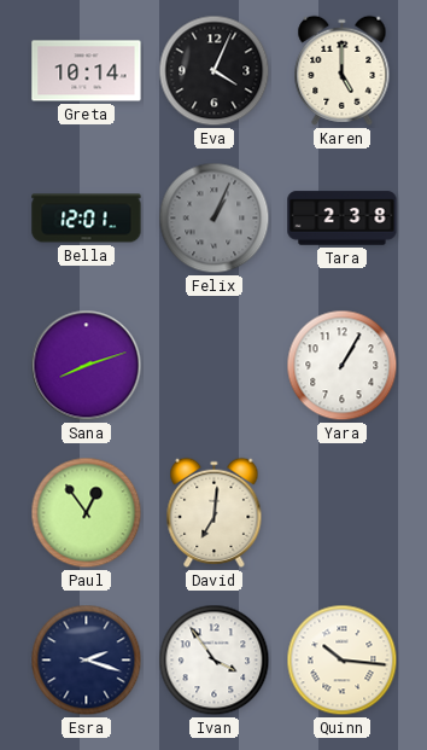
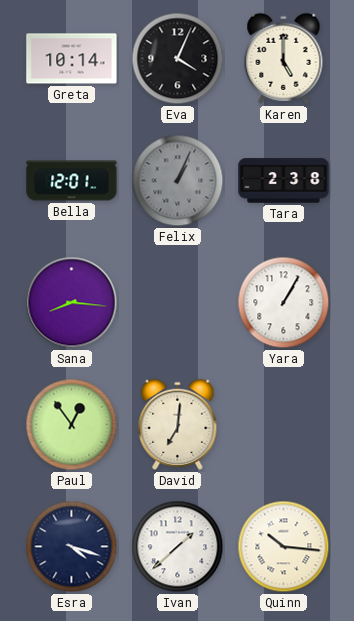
Sana: 8:12 -> 8:16
Esra: 2:18 -> 4:18
Ivan: 3:54 -> 1:38
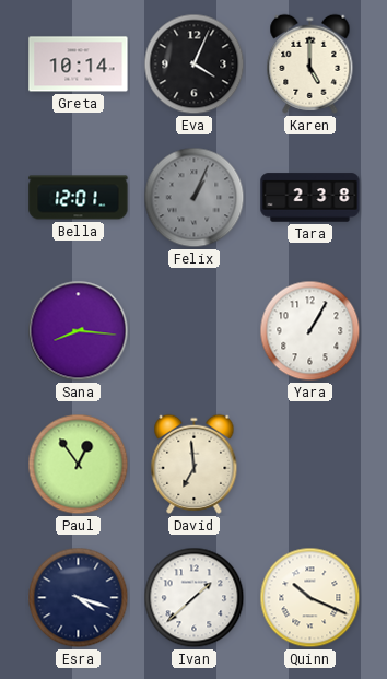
David: 7:01 -> 6:59
Quinn: 10:16 -> 10:19
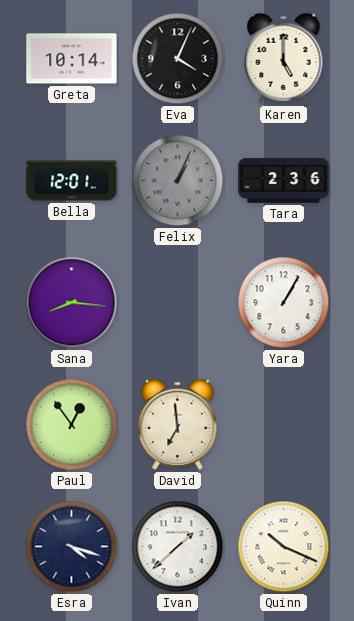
Tara: 2:38 -> 2:36
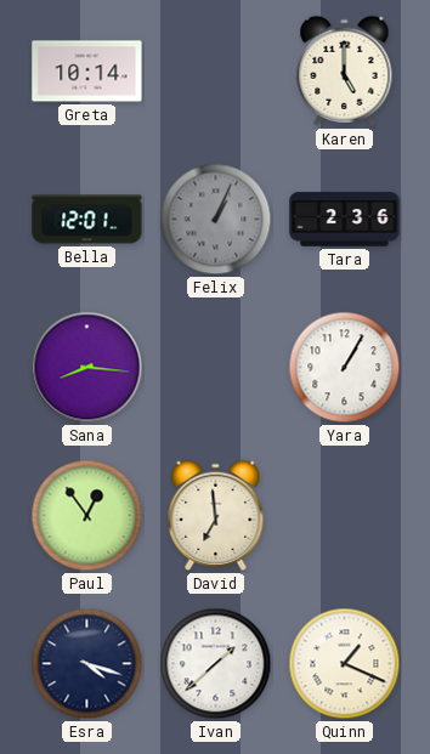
Eva: 4:04 -> none
Quinn: 10:19 -> 1:19
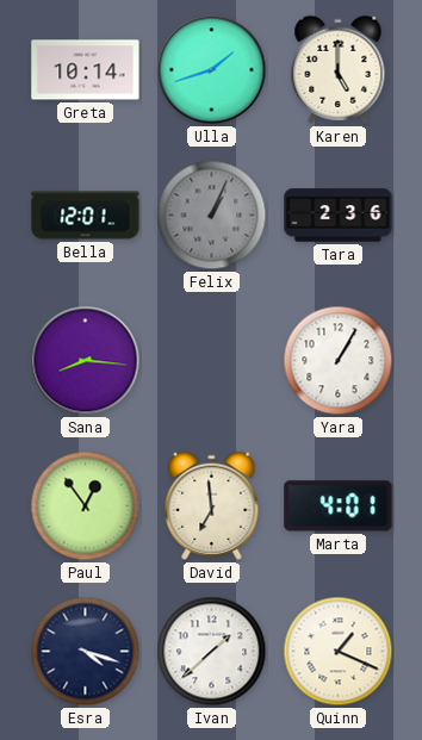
Ulla: none -> 1:42
Marta: none -> 4:01
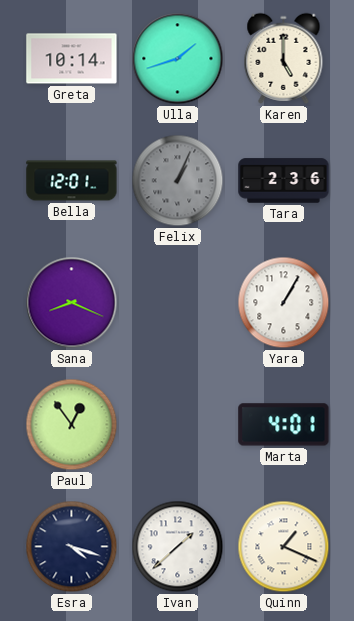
Sana: 8:16 -> 8:19
David: 6:59 -> none
